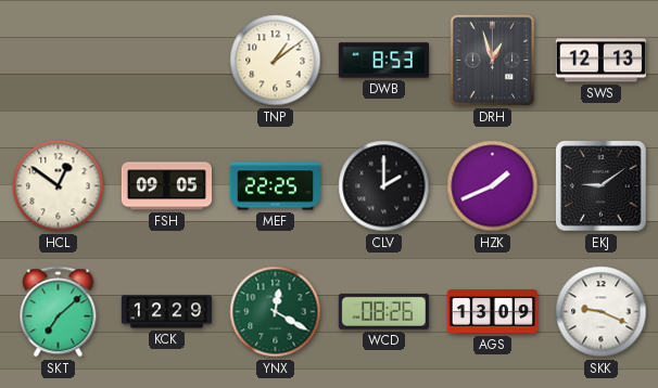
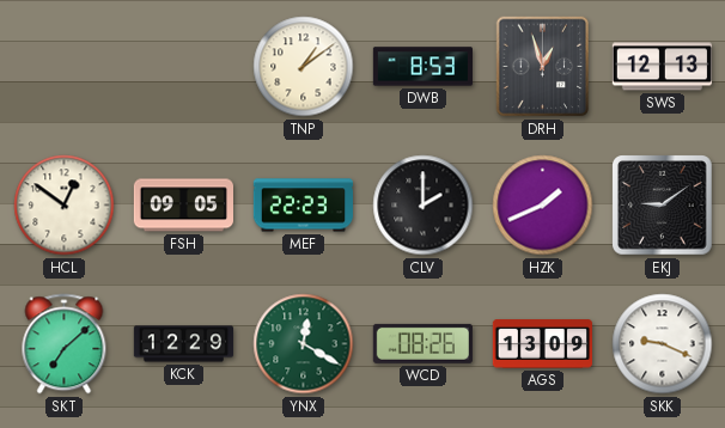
MEF: 22:25 -> 22:23
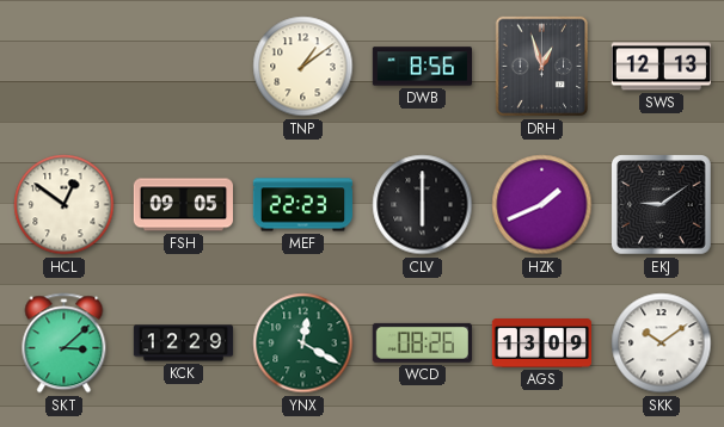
DWB: 8:53 -> 8:56
CLV: 2:00 -> 6:00
SKT: 7:08 -> 3:08
SKK: 9:19 -> 10:09
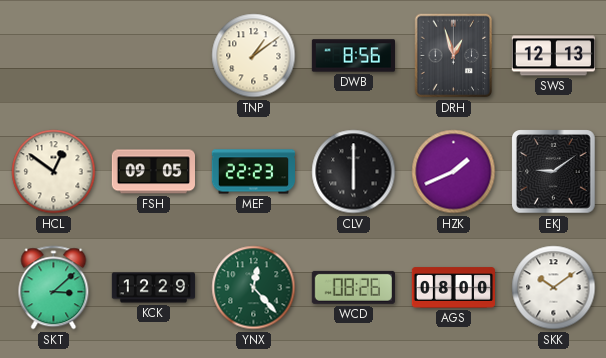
YNX: 12:20 -> 12:23
AGS: 13:09 -> 08:00
